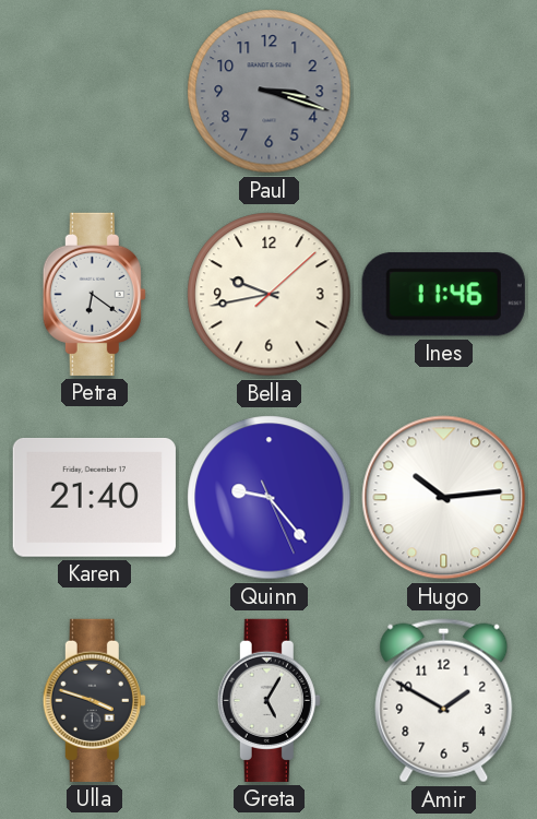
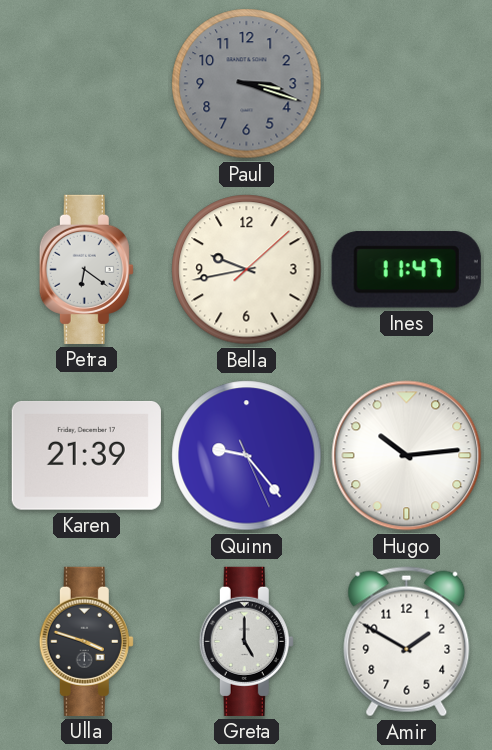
Ines: 11:46 -> 11:47
Karen: 21:40 -> 21:39
Greta: 5:05 -> 5:00
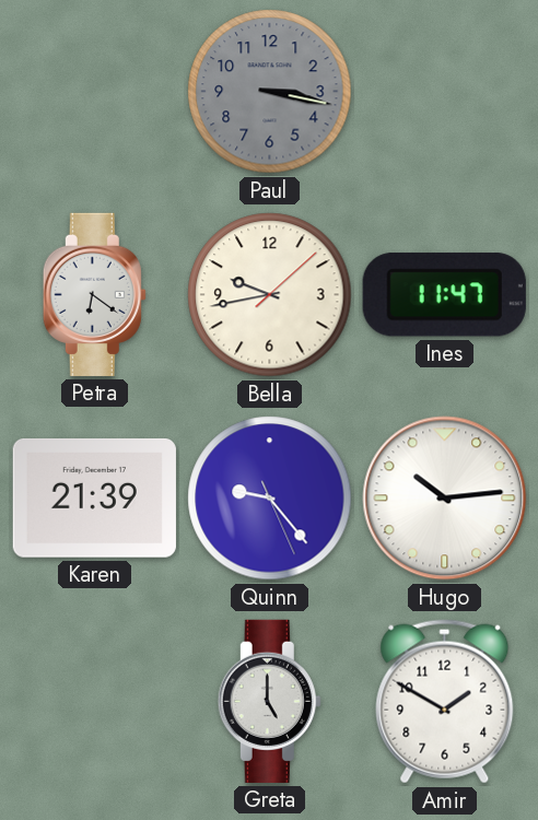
Paul: 3:18 -> 3:17
Ulla: 3:48 -> none
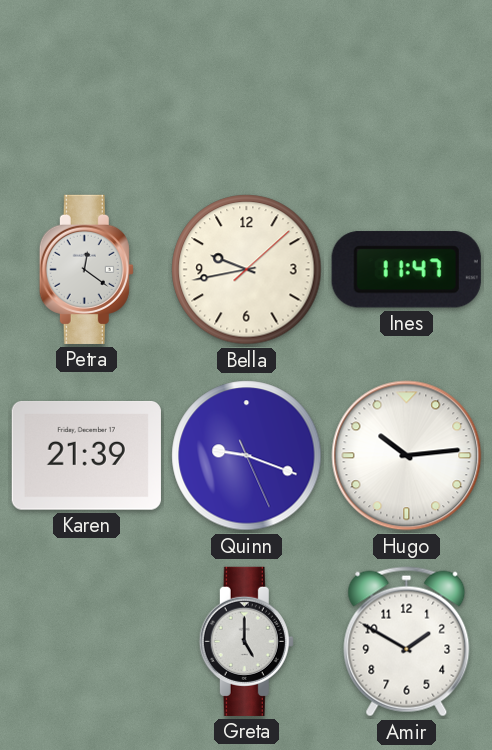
Paul: 3:17 -> none
Petra: 6:21 -> 12:21
Quinn: 9:23 -> 9:18
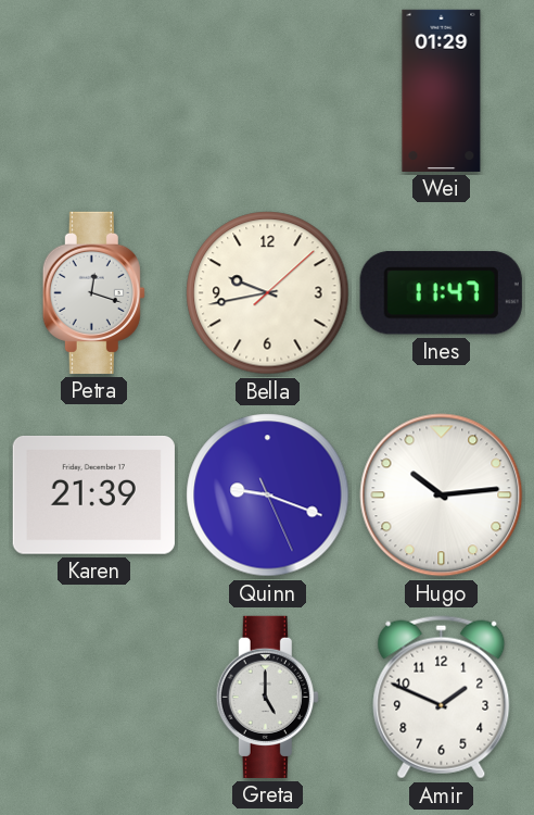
Wei: none -> 01:29
Petra: 12:21 -> 12:18
Amir: 1:50 -> 1:49
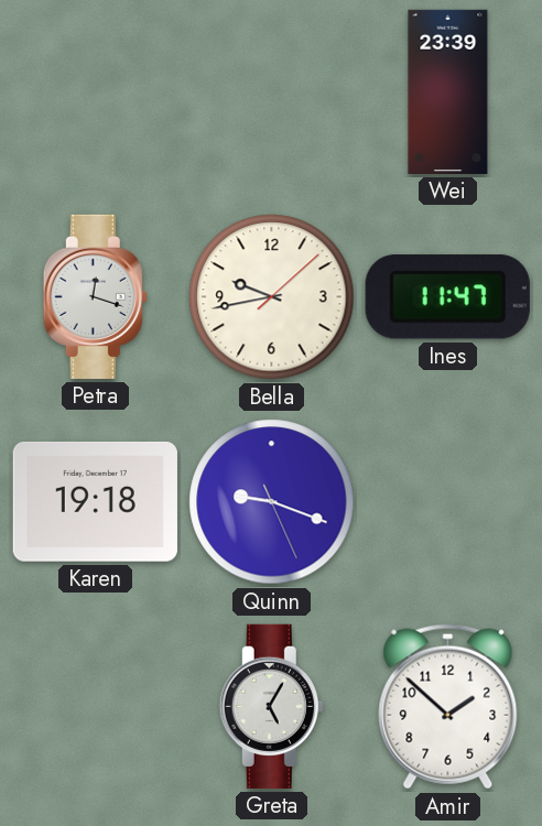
Wei: 01:29 -> 23:39
Karen: 21:39 -> 19:18
Hugo: 10:14 -> none
Greta: 5:00 -> 5:05
Amir: 1:49 -> 1:52
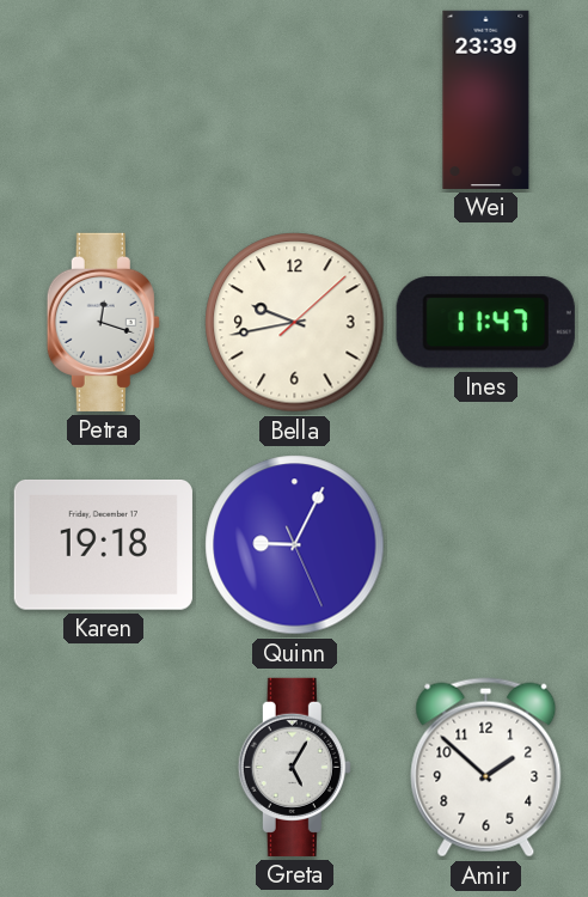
Quinn: 9:18 -> 9:04
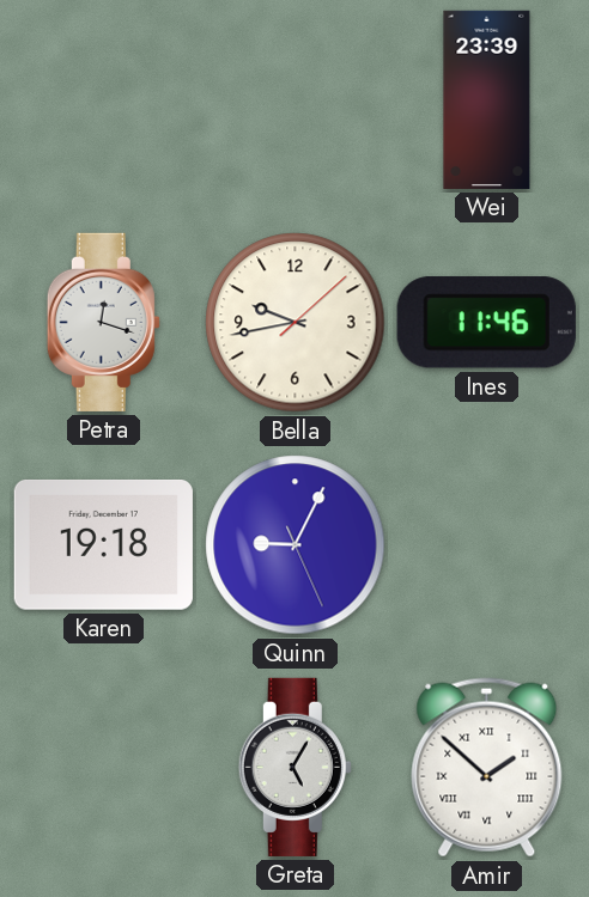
Ines: 11:47 -> 11:46
Amir numerals: Arabic -> Roman
